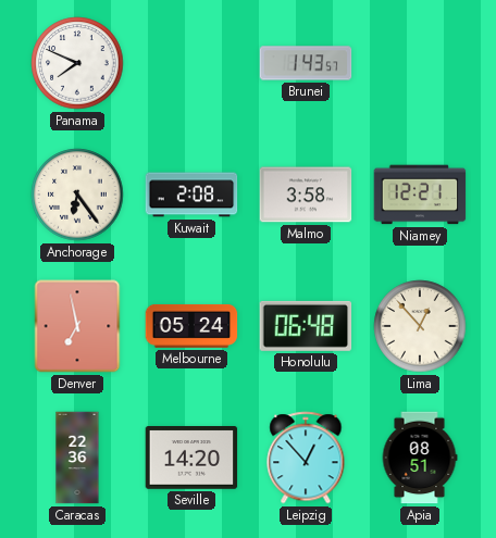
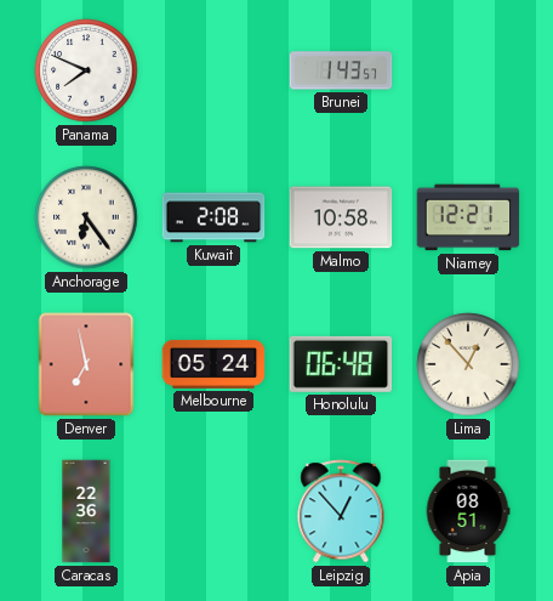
Malmo: 3:58 -> 10:58
Seville: 14:20 -> none
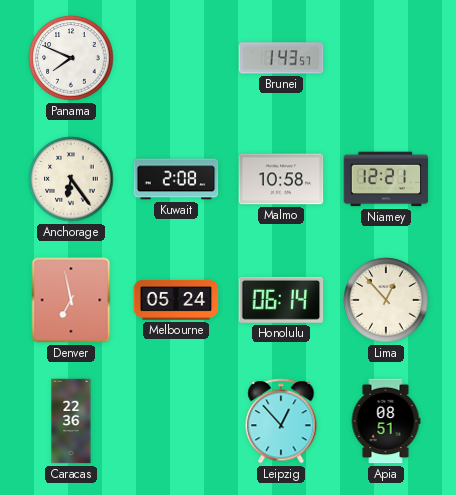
Honolulu: 06:48 -> 06:14
